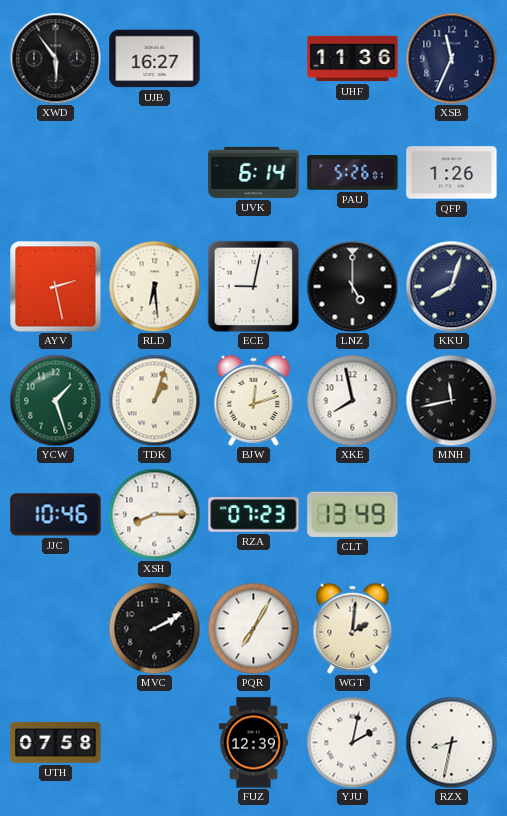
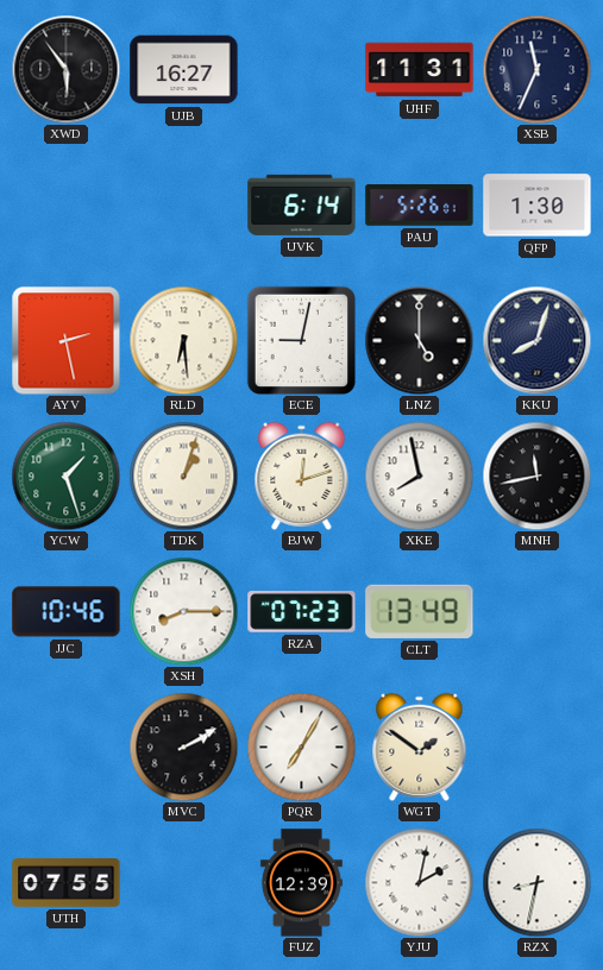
UHF: 11:36 -> 11:31
QFP: 1:26 -> 1:30
WGT: 2:01 -> 1:51
UTH: 07:58 -> 07:55
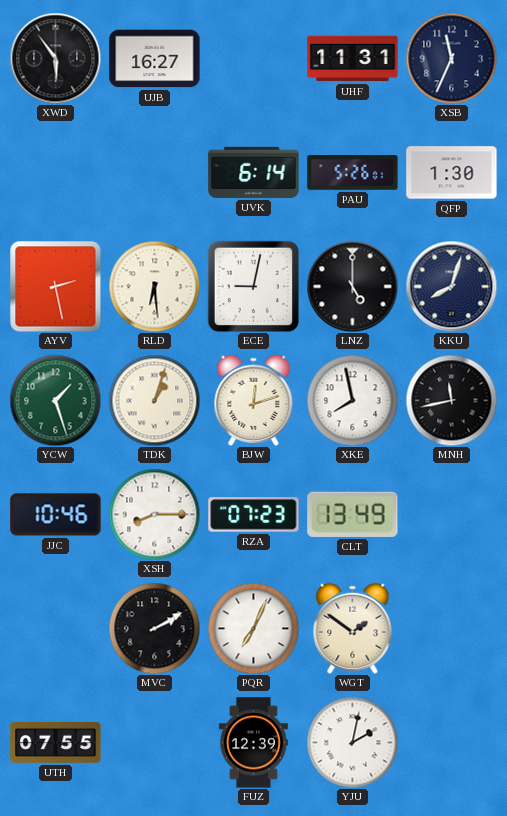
PQR: 7:05 -> 7:04
RZX: 8:32 -> none
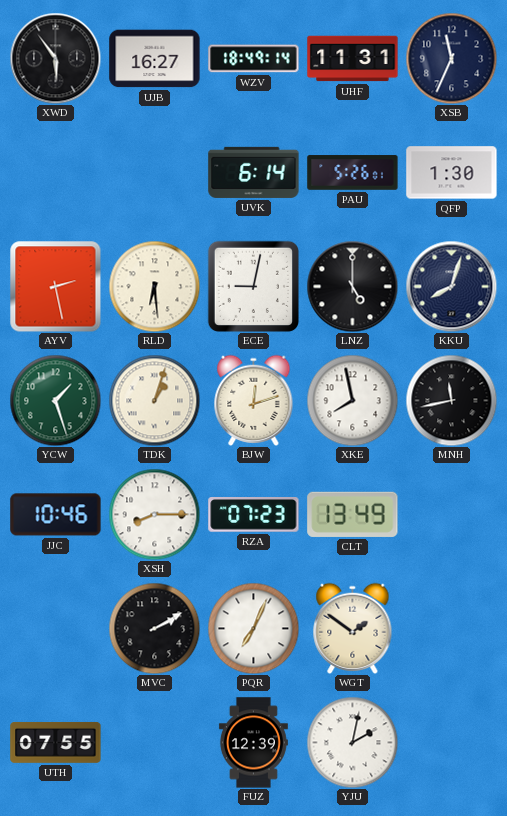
WZV: none -> 18:49
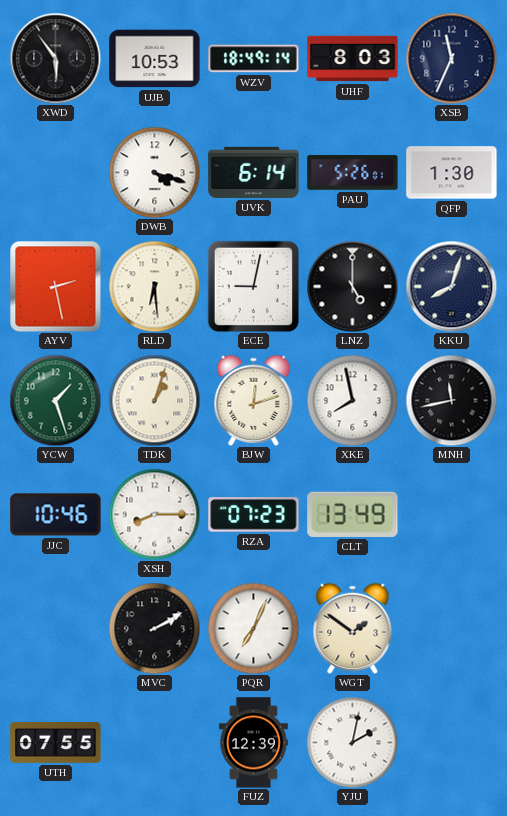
UJB: 16:27 -> 10:53
UHF: 11:31 -> 8:03
DWB: none -> 4:18
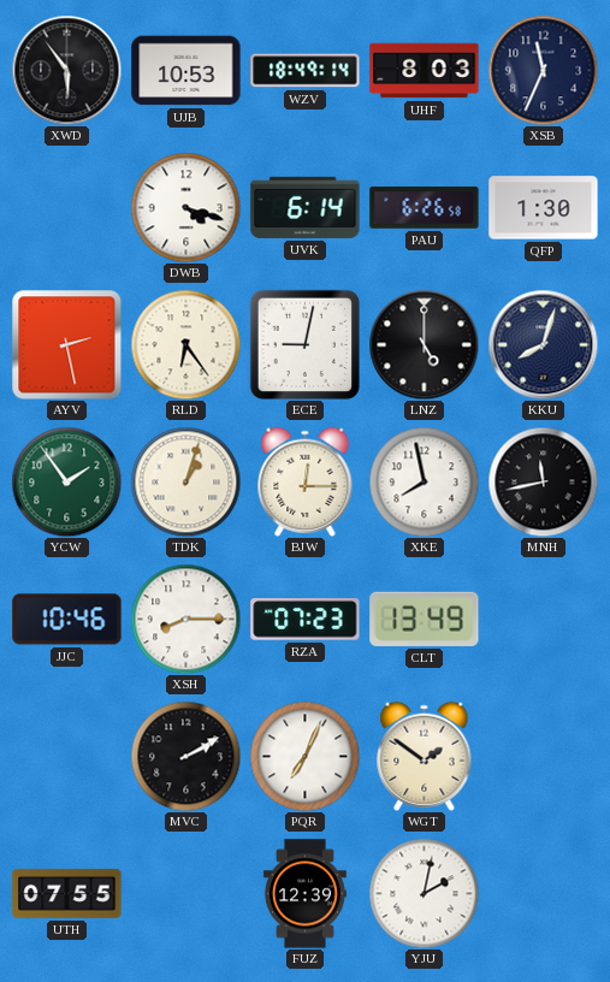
PAU: 5:26 -> 6:26
RLD: 6:29 -> 6:24
YCW: 1:27 -> 1:54
BJW: 12:12 -> 12:15
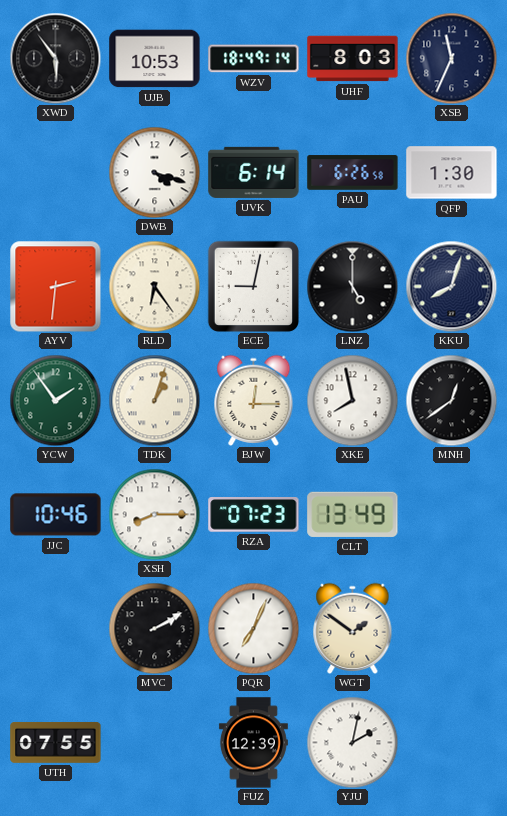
AYV: 2:28 -> 2:31
MNH: 11:43 -> 12:39
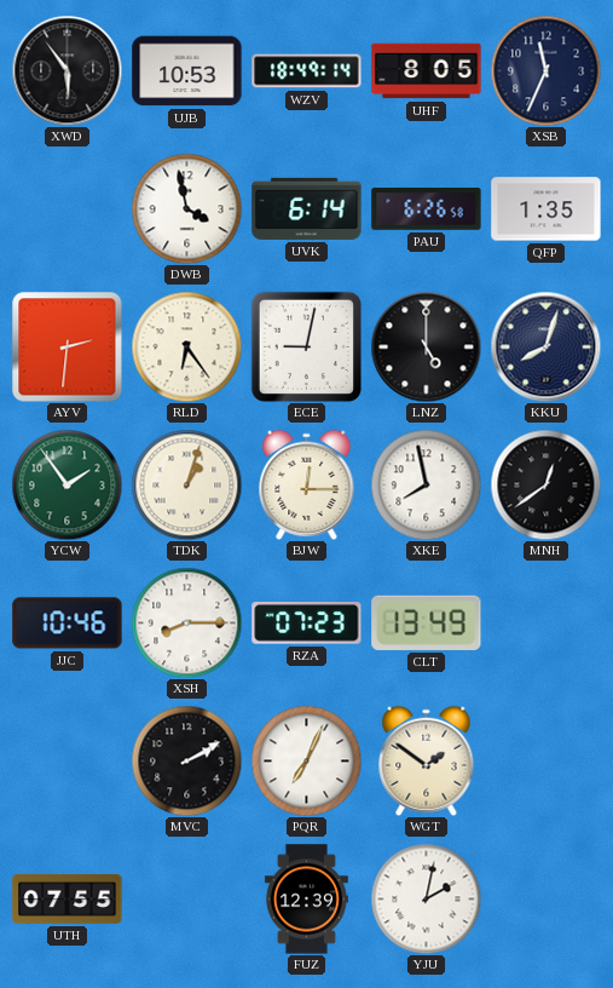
UHF: 8:03 -> 8:05
DWB: 4:18 -> 3:58
QFP: 1:30 -> 1:35
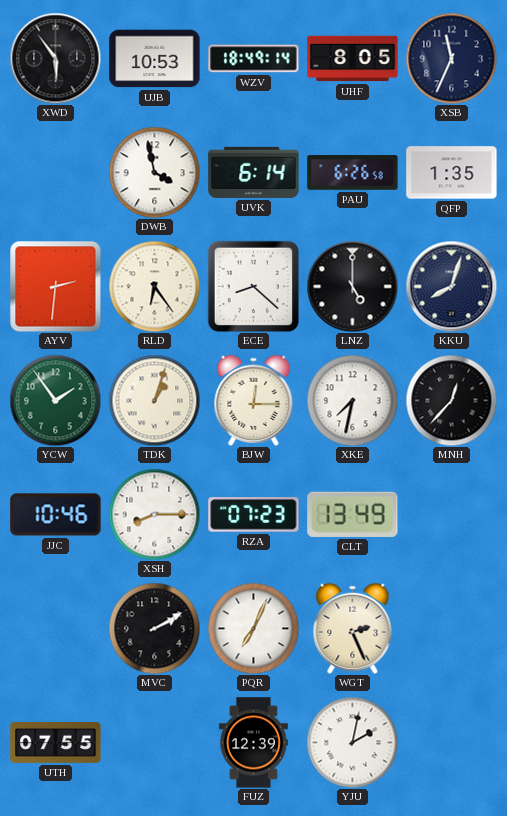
ECE: 9:02 -> 8:22
XKE: 7:58 -> 7:32
MNH: 12:39 -> 12:37
WGT: 1:51 -> 2:26
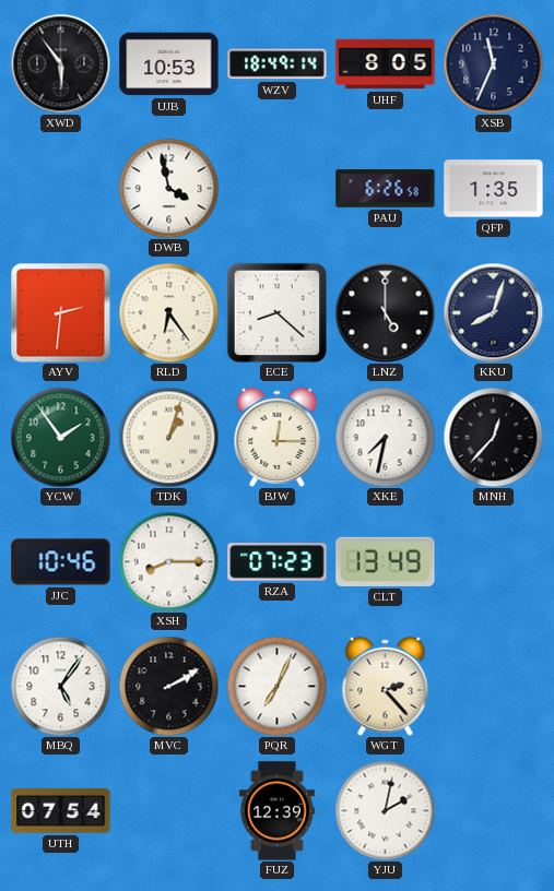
UVK: 6:14 -> none
MBQ: none -> 5:06
WGT: 2:26 -> 2:23
UTH: 07:55 -> 07:54
